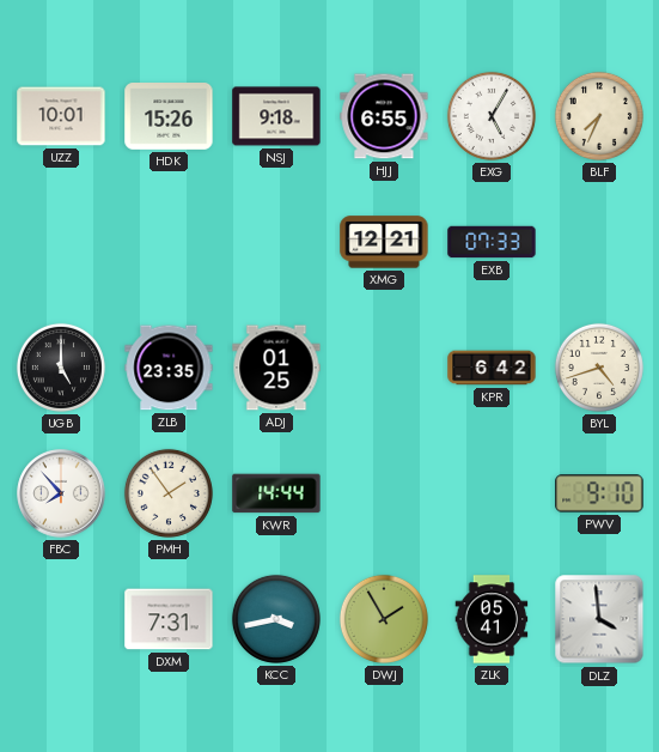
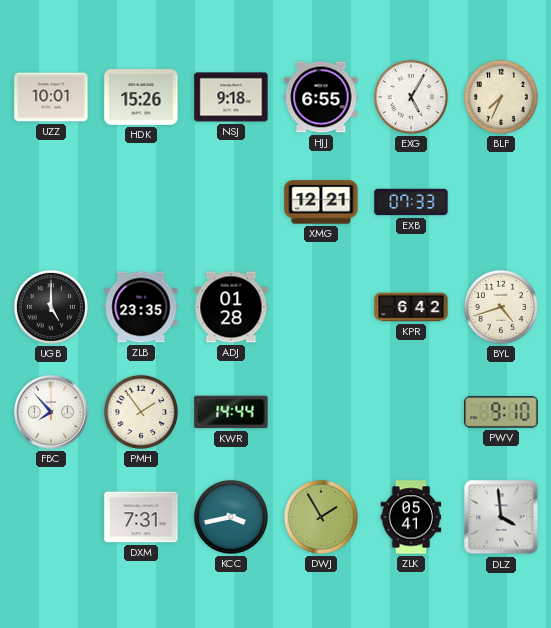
ADJ: 01:25 -> 01:28
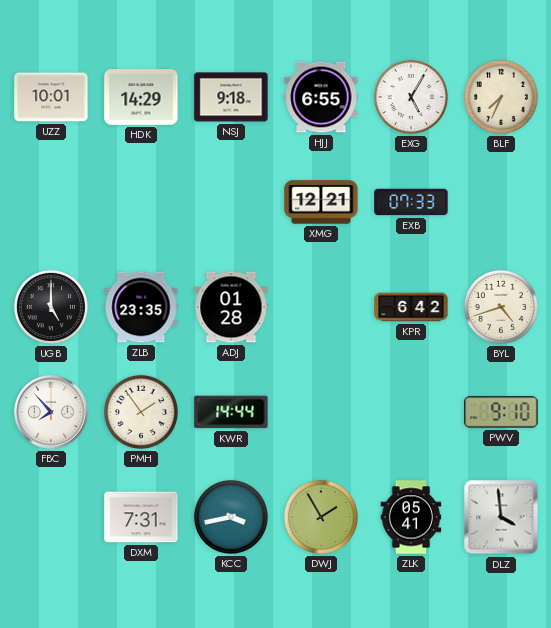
HDK: 15:26 -> 14:29
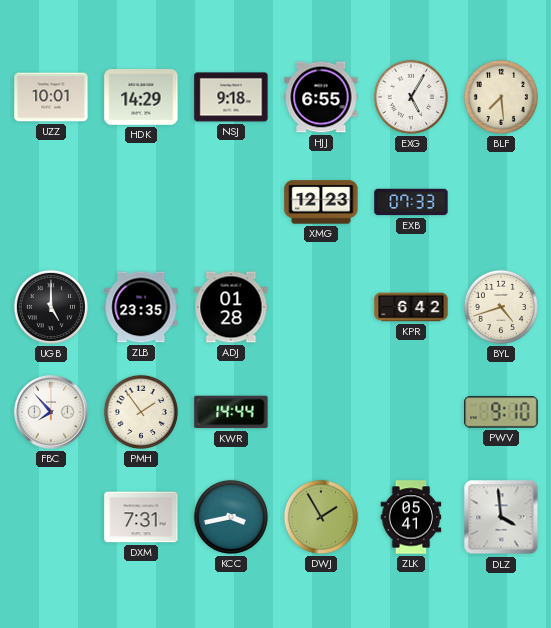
BLF: 7:34 -> 7:29
XMG: 12:21 -> 12:23
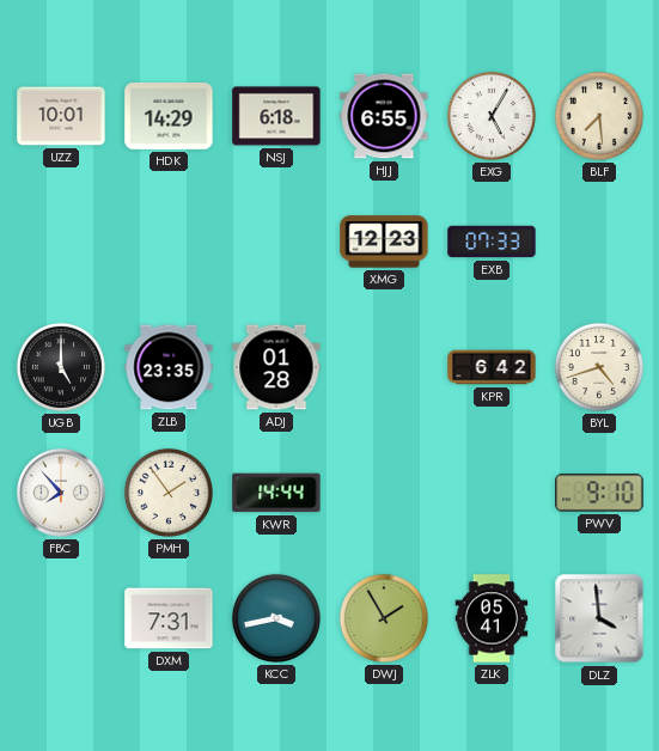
NSJ: 9:18 -> 6:18
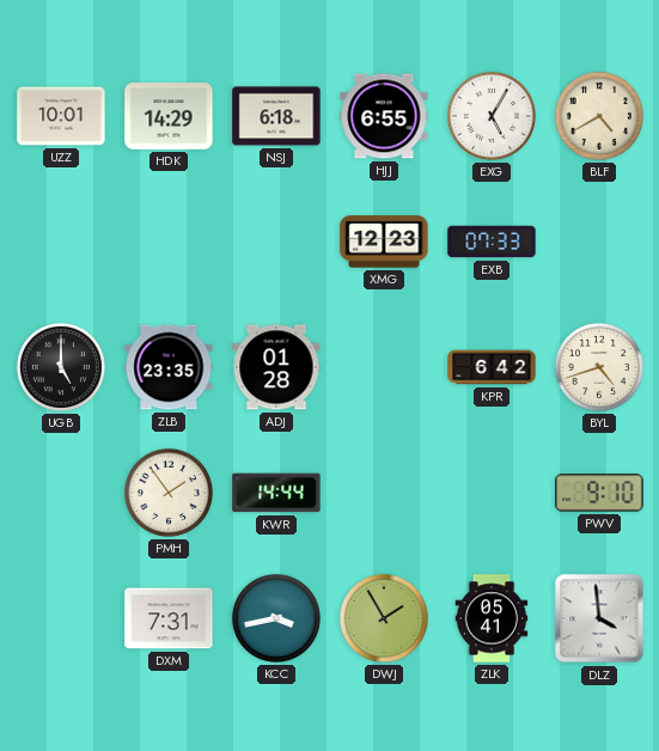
BLF: 7:29 -> 4:40
FBC: 7:53 -> none
